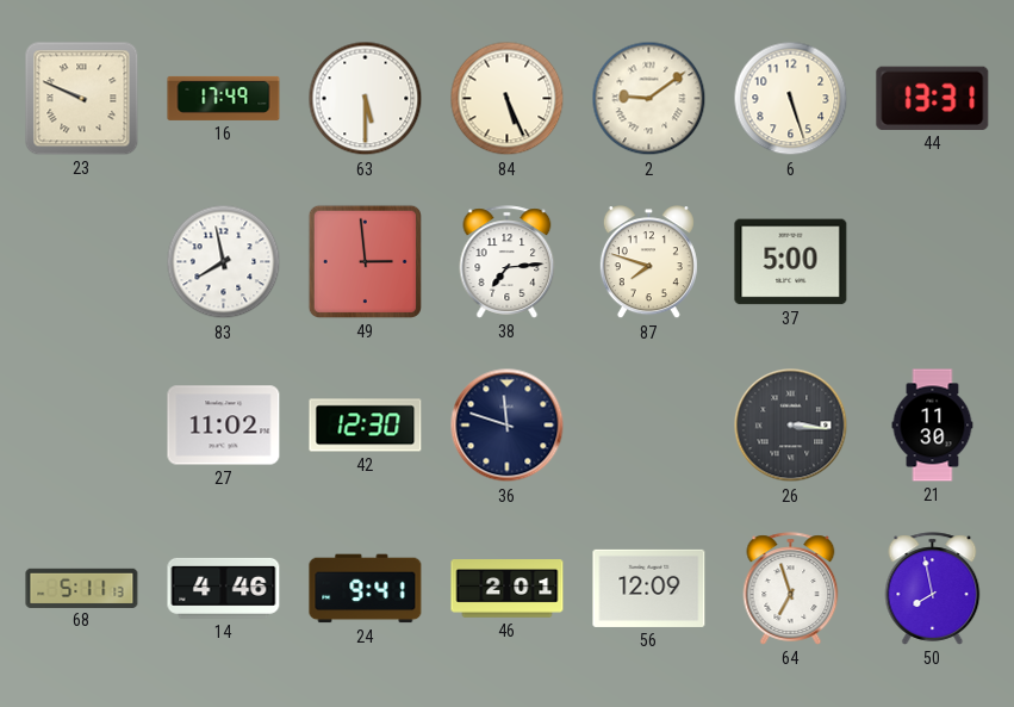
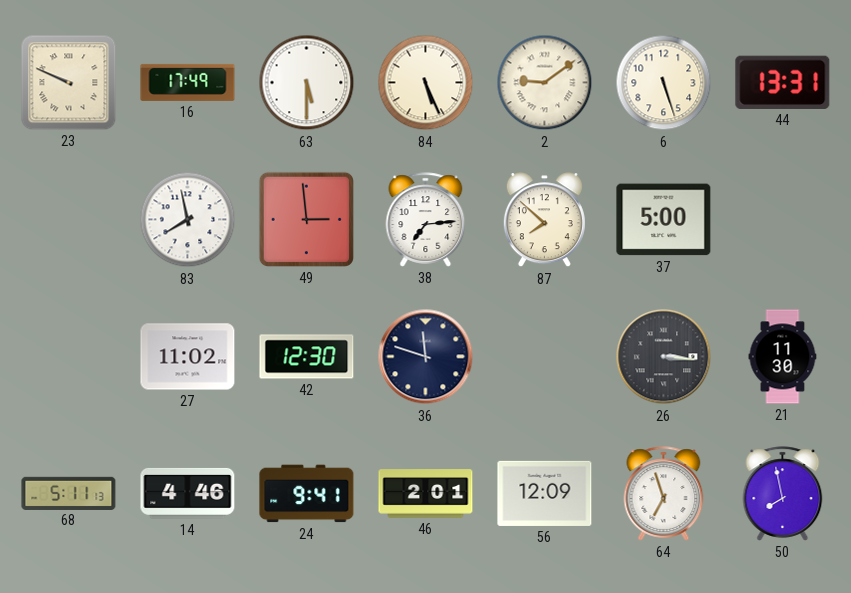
87: 7:48 -> 7:52
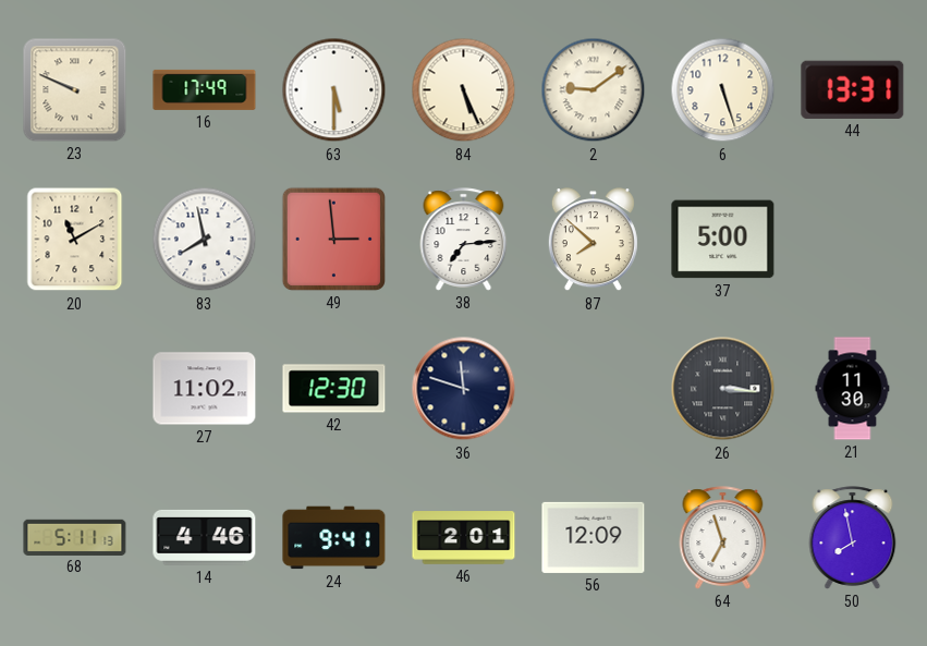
20: none -> 11:10
